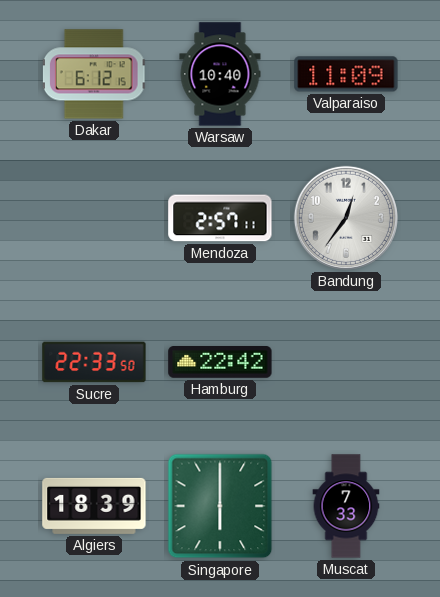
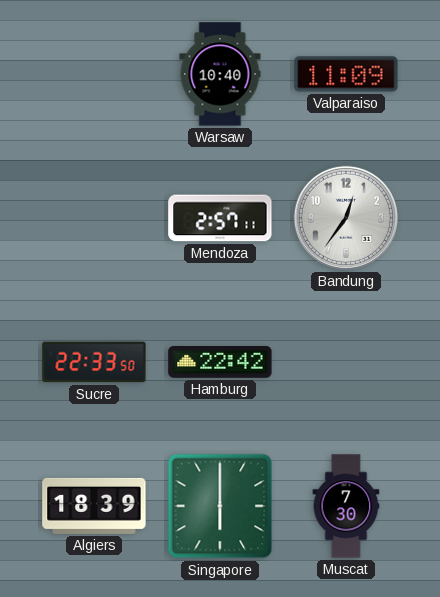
Dakar: 6:12 -> none
Muscat: 7:33 -> 7:30
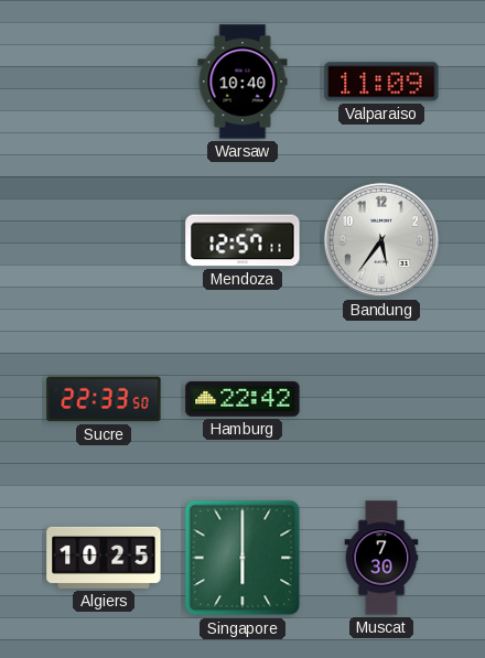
Mendoza: 2:57 -> 12:57
Bandung: 12:36 -> 5:36
Algiers: 18:39 -> 10:25
